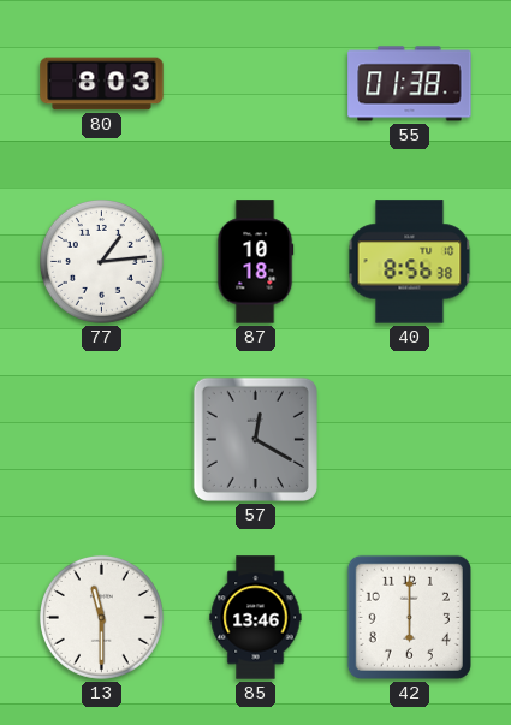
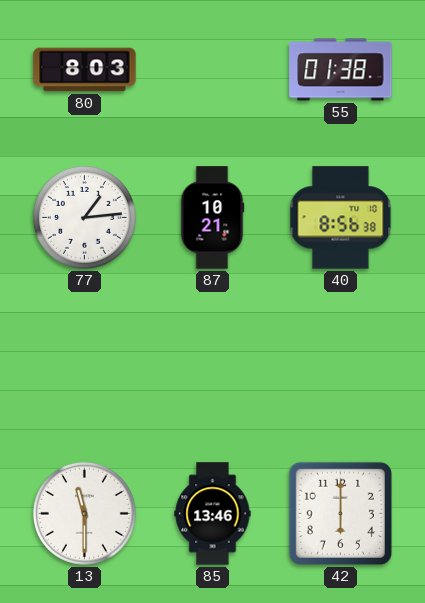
87: 10:18 -> 10:21
57: 12:20 -> none
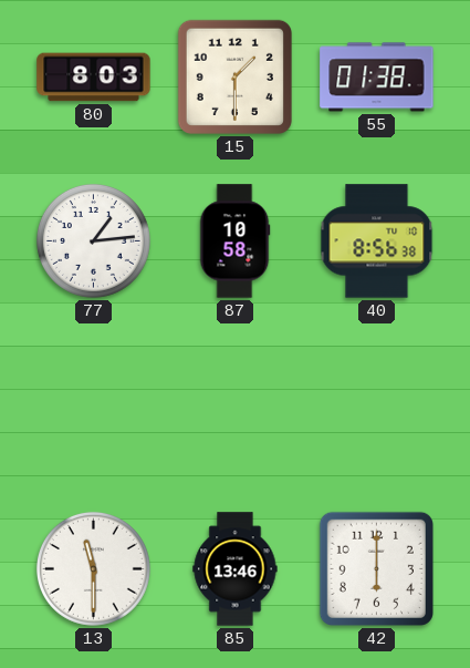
15: none -> 1:30
87: 10:21 -> 10:58
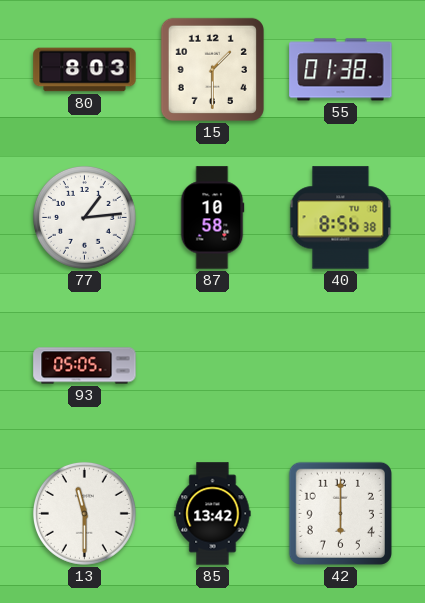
93: none -> 05:05
85: 13:46 -> 13:42
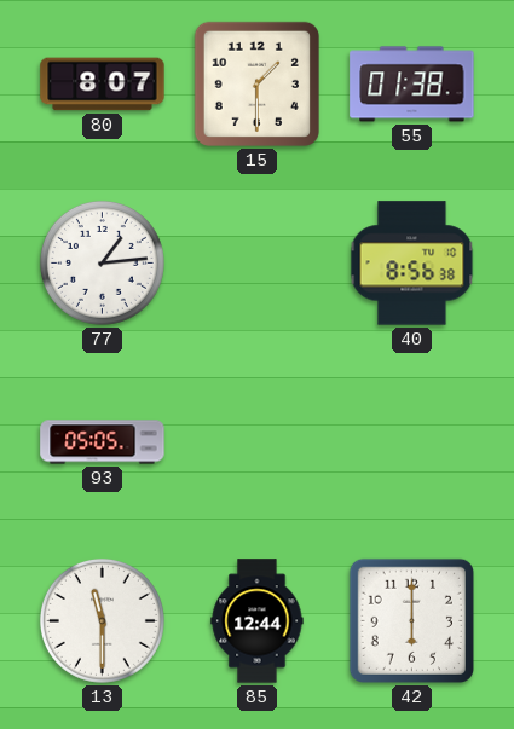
80: 8:03 -> 8:07
87: 10:58 -> none
85: 13:42 -> 12:44
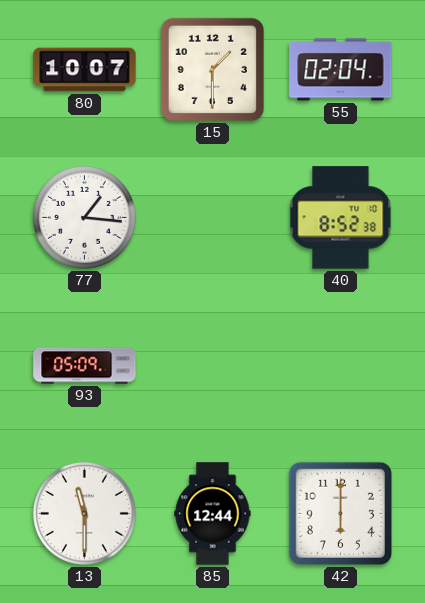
80: 8:07 -> 10:07
55: 01:38 -> 02:04
77: 1:14 -> 1:16
40: 8:56 -> 8:52
93: 05:05 -> 05:09
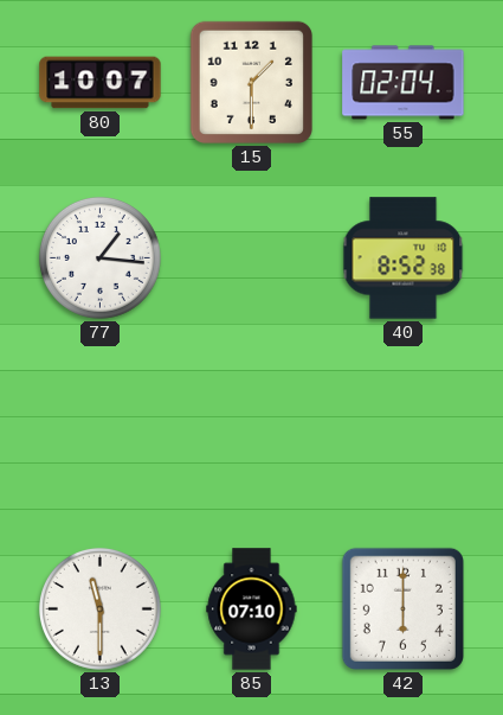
93: 05:09 -> none
85: 12:44 -> 07:10
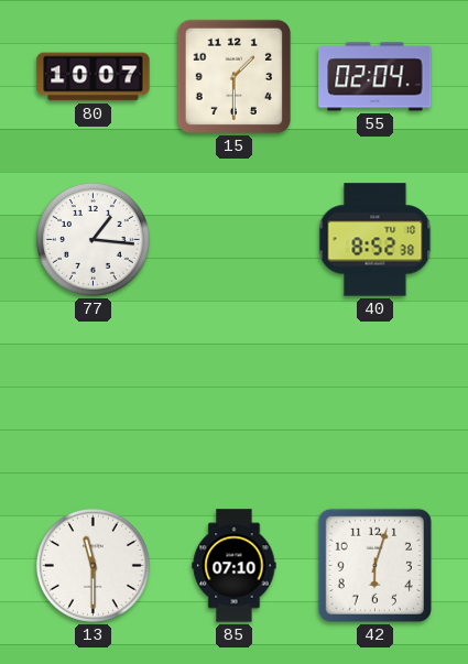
42: 6:00 -> 6:03
